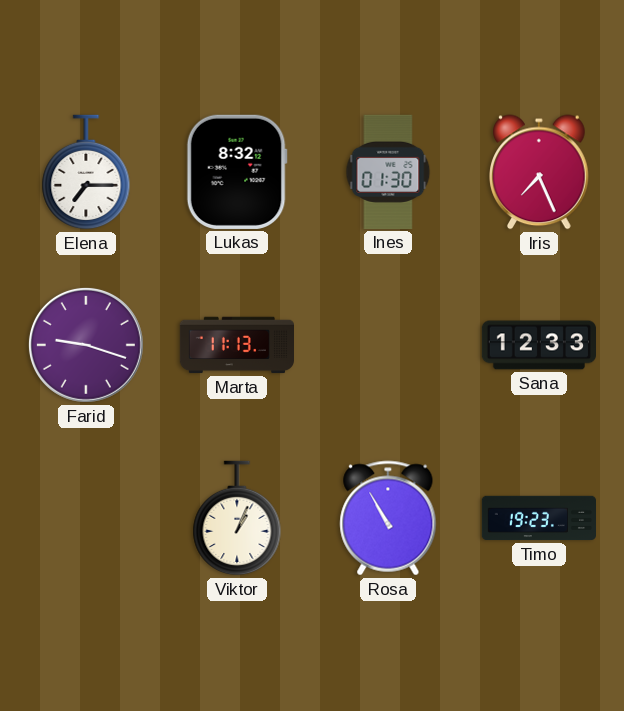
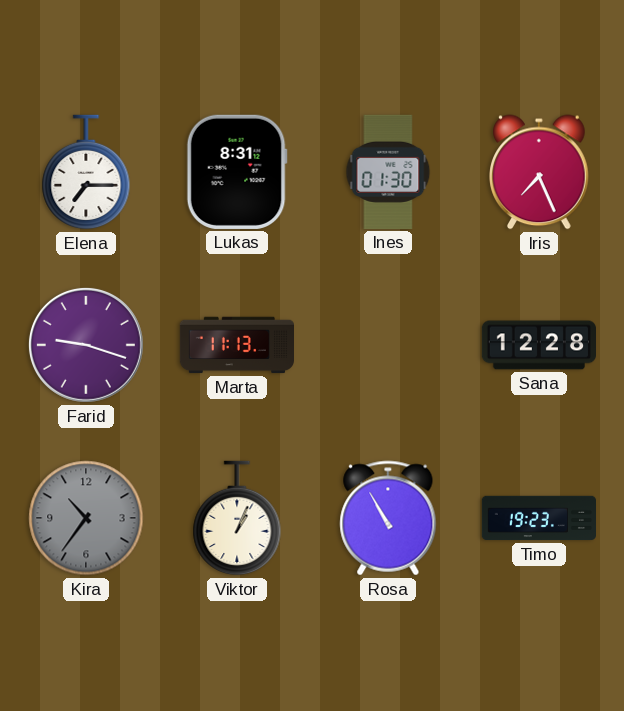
Lukas: 8:32 -> 8:31
Sana: 12:33 -> 12:28
Kira: none -> 10:36
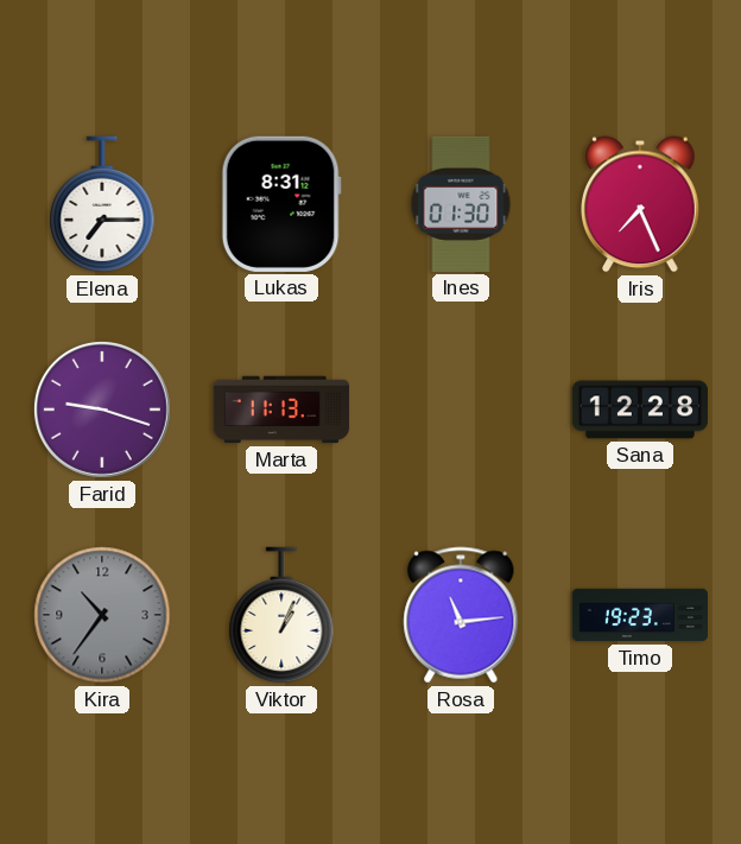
Rosa: 10:55 -> 11:14
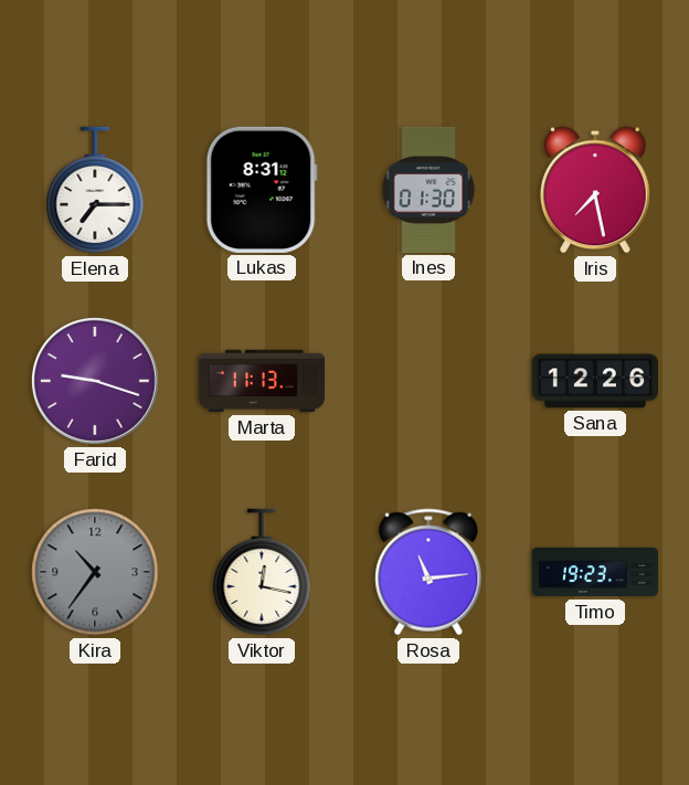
Iris: 7:26 -> 7:28
Sana: 12:28 -> 12:26
Viktor: 1:04 -> 12:17
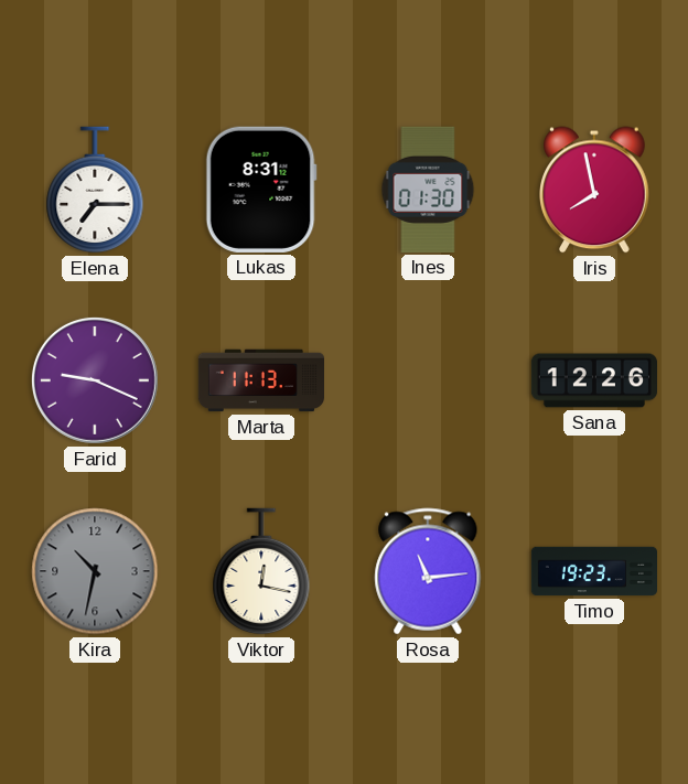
Iris: 7:28 -> 7:58
Farid: 9:18 -> 9:19
Kira: 10:36 -> 10:32
